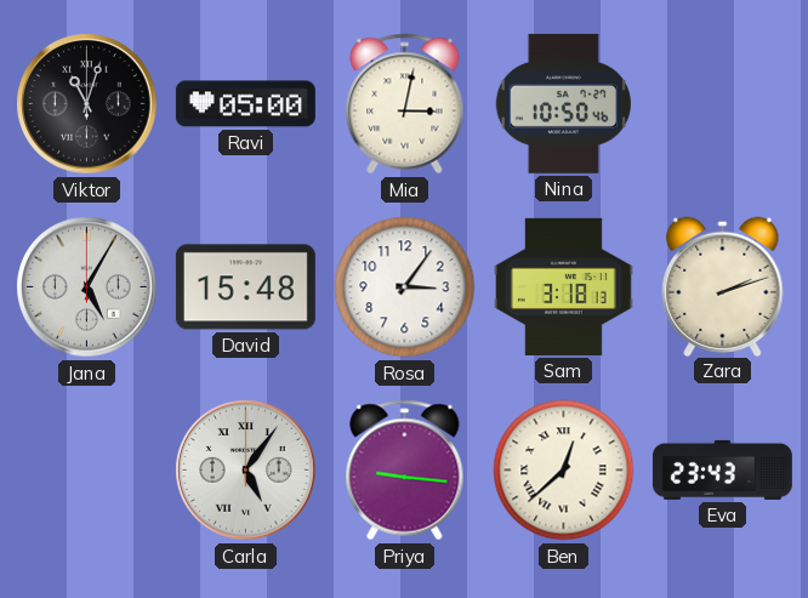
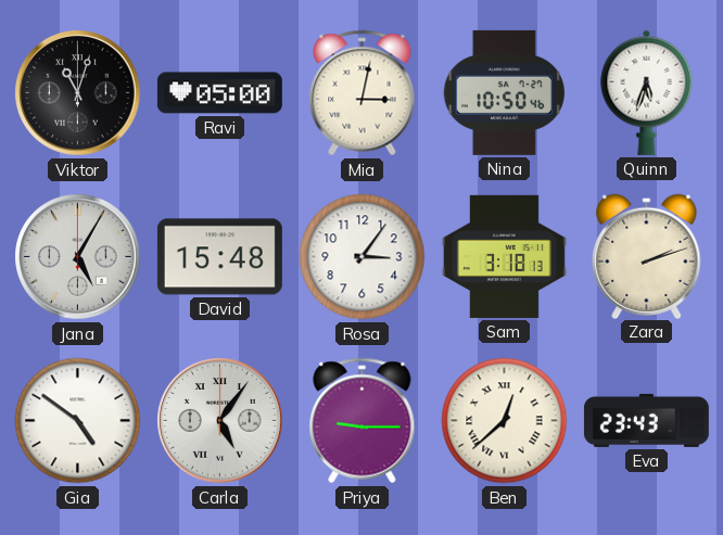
Quinn: none -> 5:33
Gia: none -> 4:51
Priya: 9:16 -> 9:15
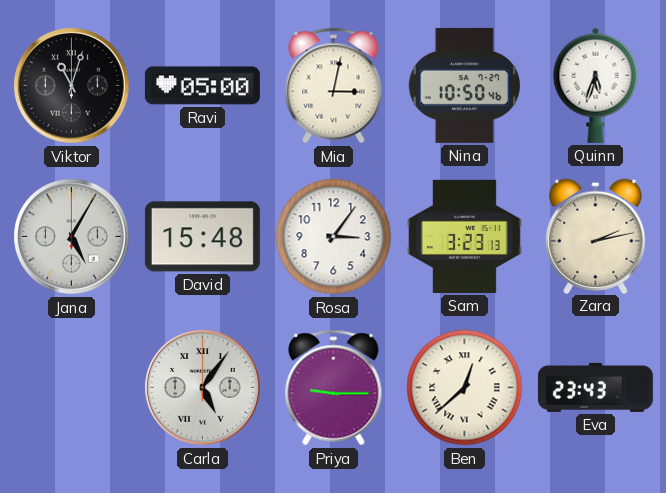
Sam: 3:18 -> 3:23
Zara: 2:12 -> 2:13
Gia: 4:51 -> none
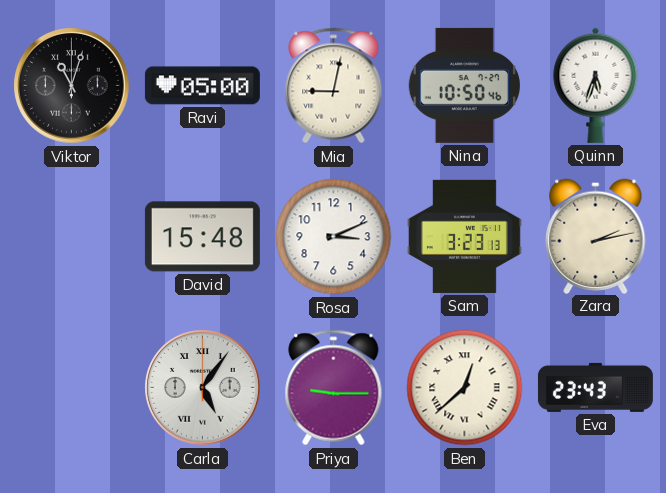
Mia: 3:02 -> 9:02
Jana: 5:05 -> none
Rosa: 3:06 -> 3:11
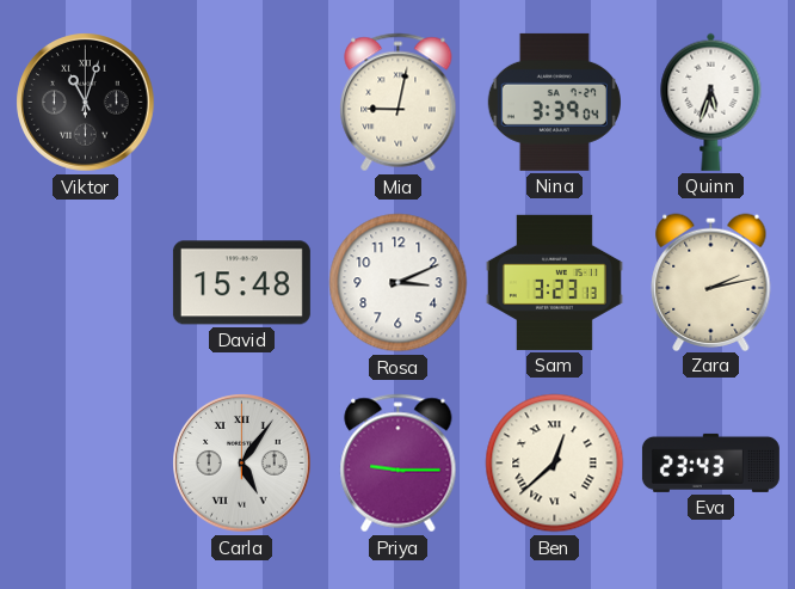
Ravi: 05:00 -> none
Nina: 10:50 -> 3:39
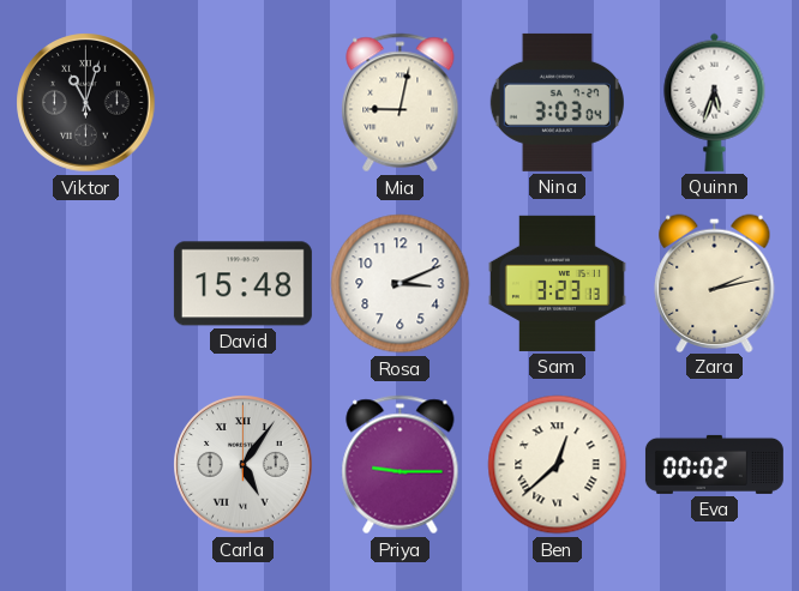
Nina: 3:39 -> 3:03
Eva: 23:43 -> 00:02
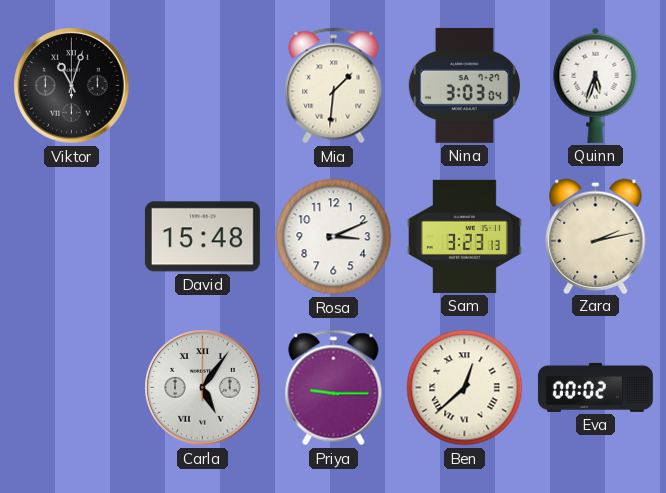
Mia: 9:02 -> 1:31
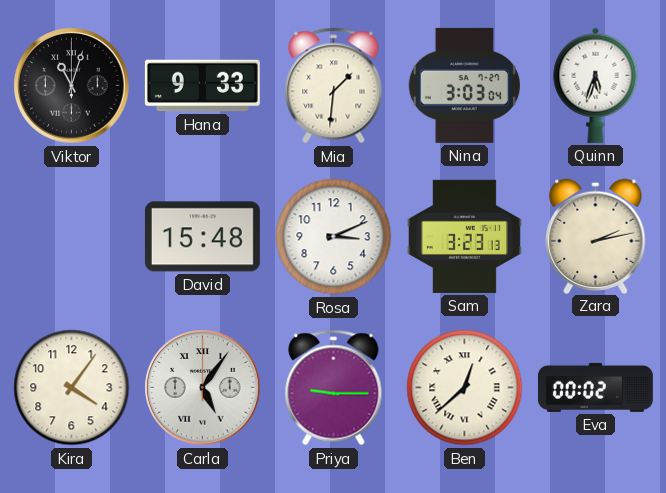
Hana: none -> 9:33
Kira: none -> 4:06
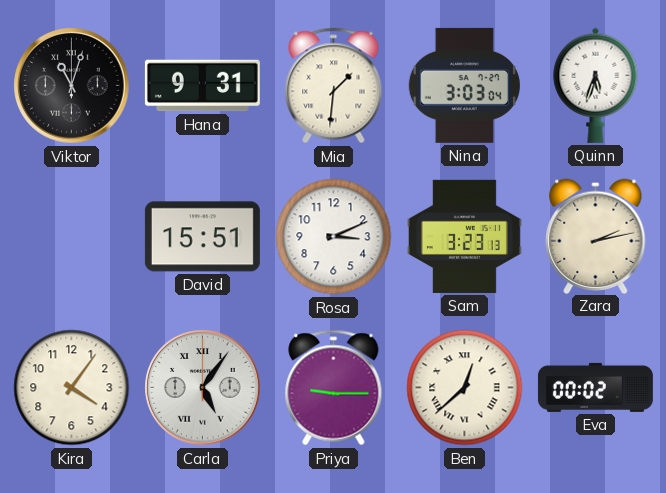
Hana: 9:33 -> 9:31
David: 15:48 -> 15:51
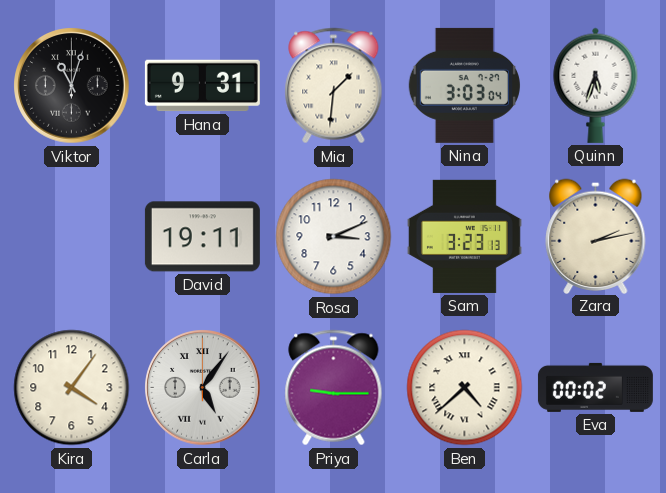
David: 15:51 -> 19:11
Ben: 12:38 -> 4:38
